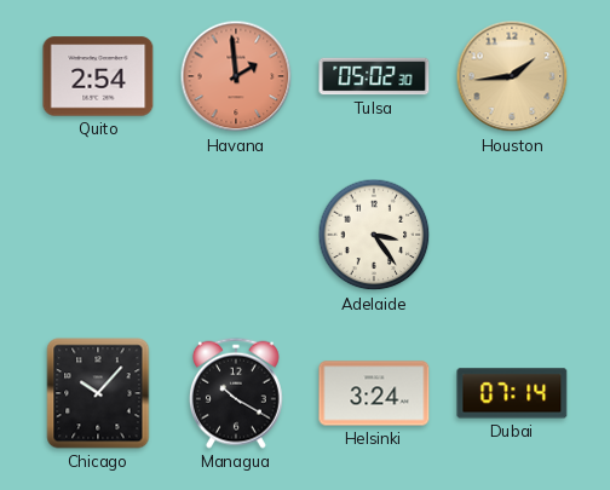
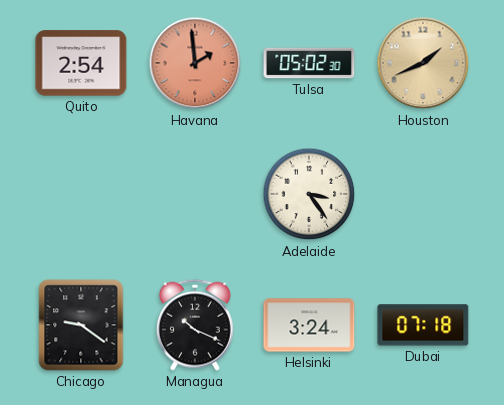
Houston: 1:44 -> 1:41
Chicago: 10:07 -> 9:21
Managua: 10:20 -> 10:19
Dubai: 07:14 -> 07:18
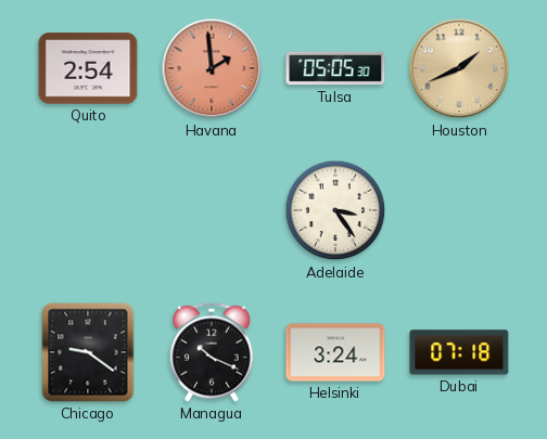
Tulsa: 05:02 -> 05:05
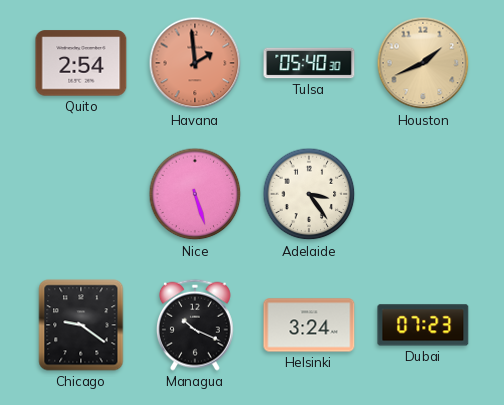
Tulsa: 05:05 -> 05:40
Nice: none -> 5:27
Dubai: 07:18 -> 07:23
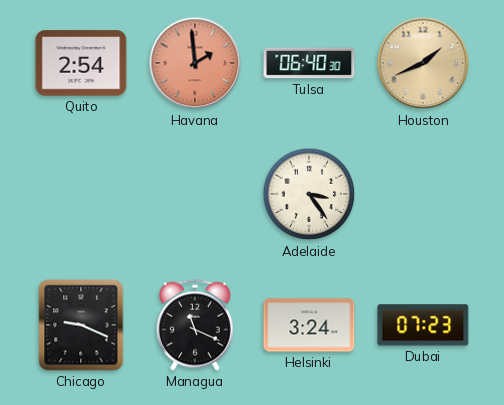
Tulsa: 05:40 -> 06:40
Nice: 5:27 -> none
Chicago: 9:21 -> 9:19
Managua: 10:19 -> 11:19
